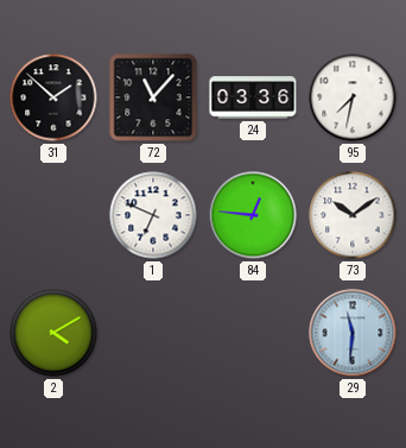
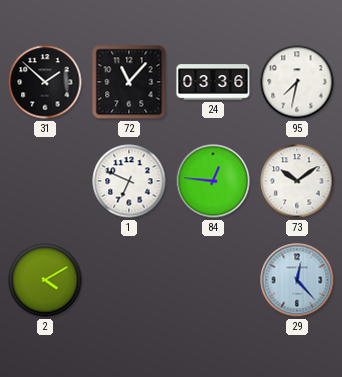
29: 11:31 -> 12:23
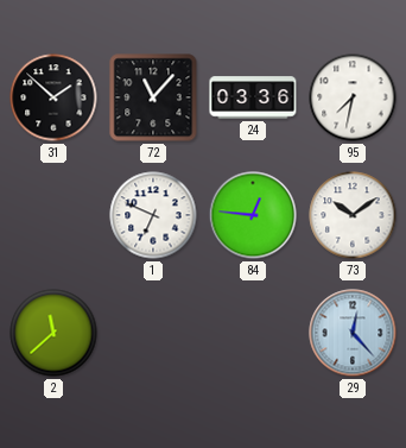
2: 4:10 -> 11:38
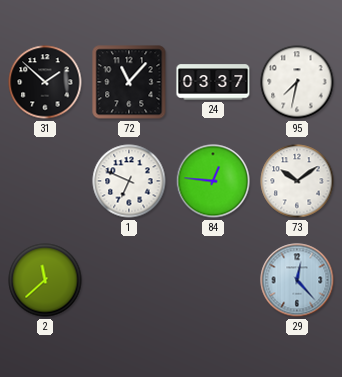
24: 03:36 -> 03:37
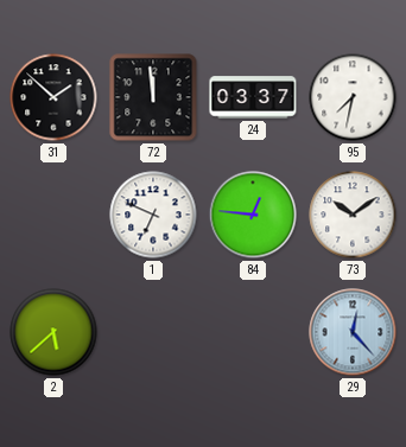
72: 11:07 -> 11:59
2: 11:38 -> 5:38
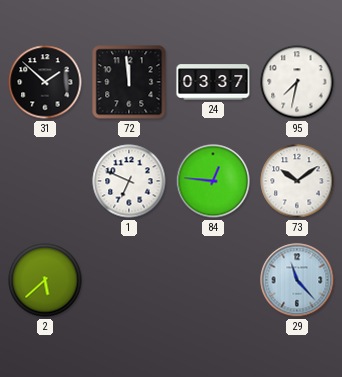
29: 12:23 -> 11:23
